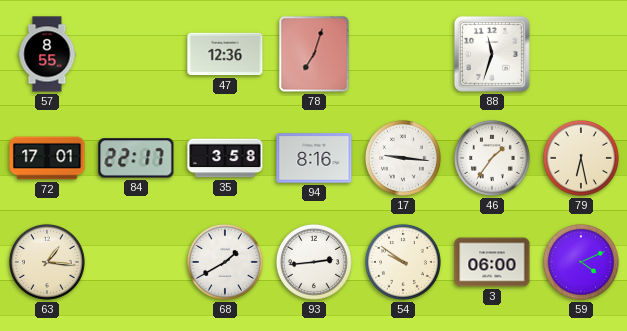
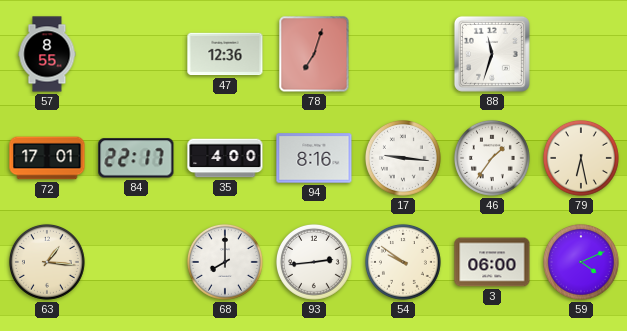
35: 3:58 -> 4:00
68: 1:40 -> 8:00
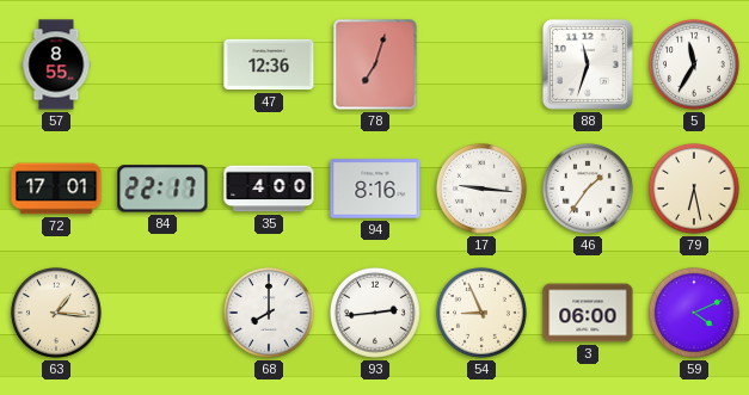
5: none -> 11:35
54: 9:51 -> 8:56
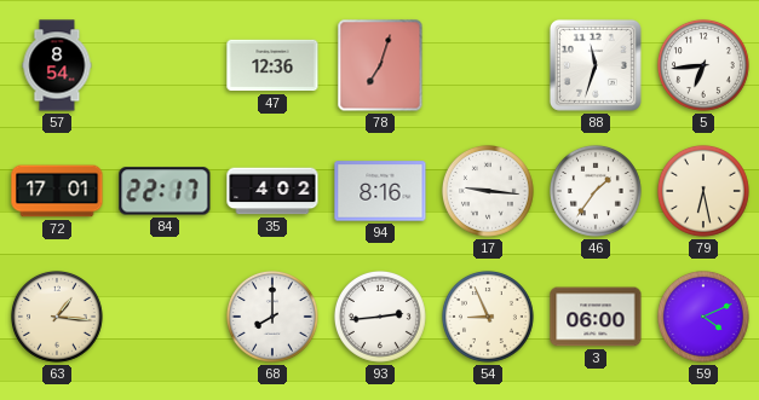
57: 8:55 -> 8:54
5: 11:35 -> 6:44
35: 4:00 -> 4:02
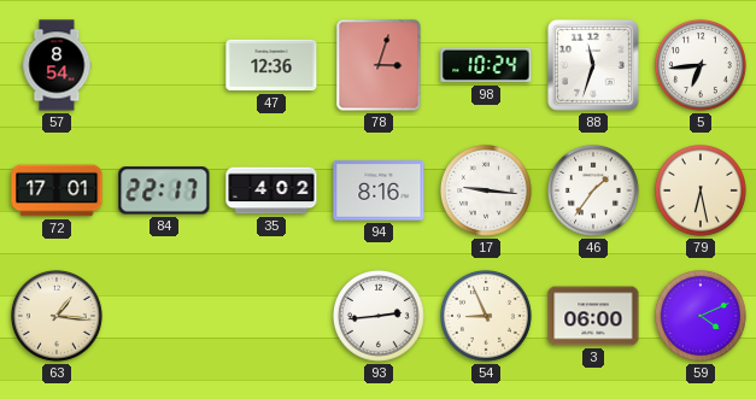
78: 7:03 -> 3:03
98: none -> 10:24
68: 8:00 -> none
